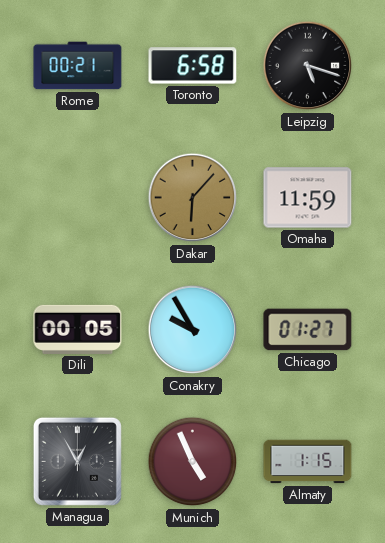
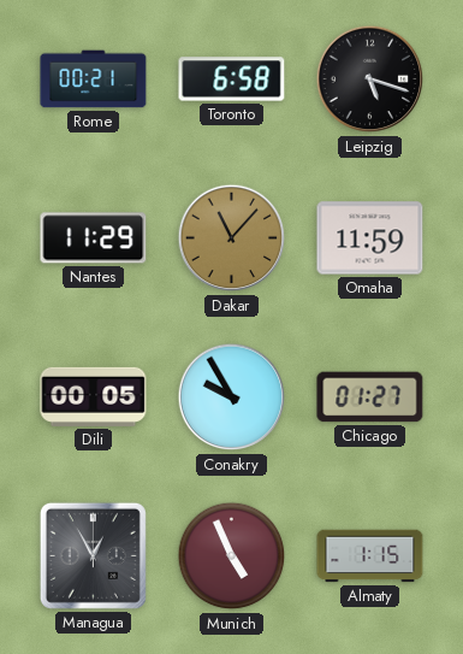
Nantes: none -> 11:29
Dakar: 6:07 -> 11:07
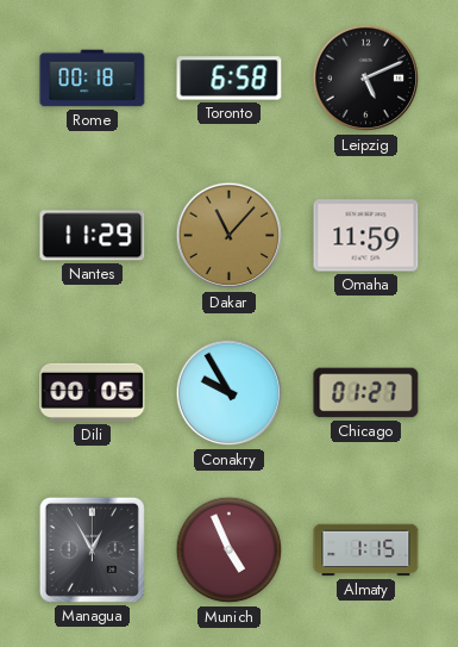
Rome: 00:21 -> 00:18
Leipzig: 5:18 -> 5:11
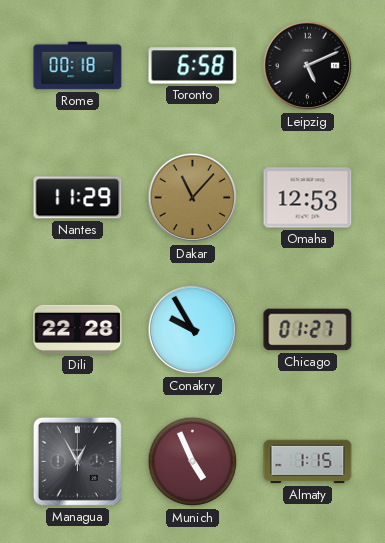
Omaha: 11:59 -> 12:53
Dili: 00:05 -> 22:28
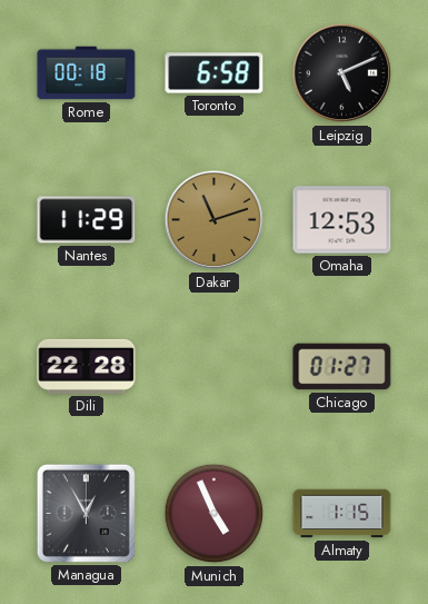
Dakar: 11:07 -> 11:12
Conakry: 9:55 -> none
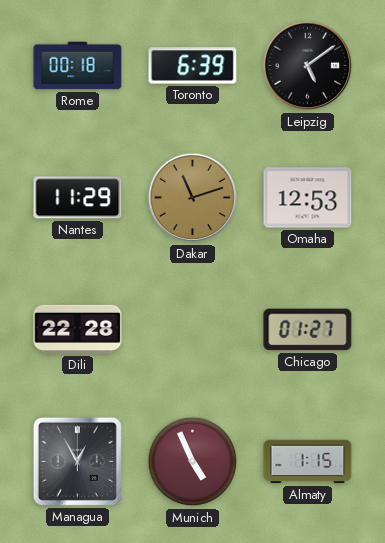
Toronto: 6:58 -> 6:39
Leipzig: 5:11 -> 5:09
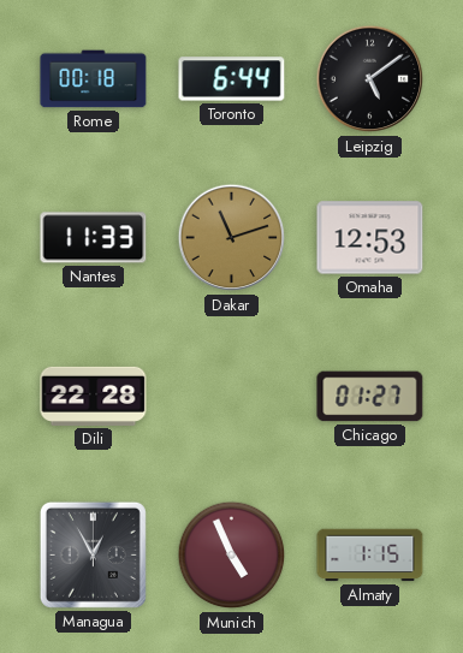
Toronto: 6:39 -> 6:44
Nantes: 11:29 -> 11:33
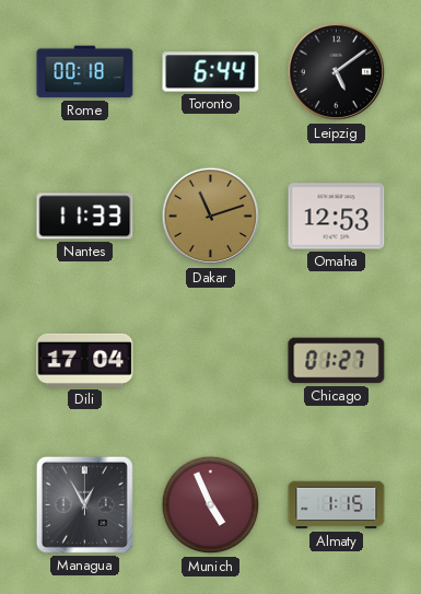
Dili: 22:28 -> 17:04
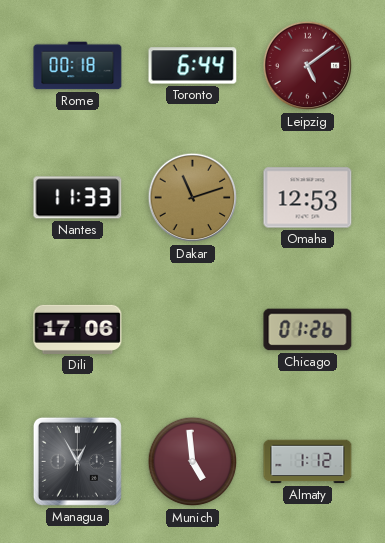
Leipzig dial: black -> burgundy
Dili: 17:04 -> 17:06
Chicago: 01:27 -> 01:26
Munich: 4:56 -> 4:59
Almaty: 1:15 -> 1:12
